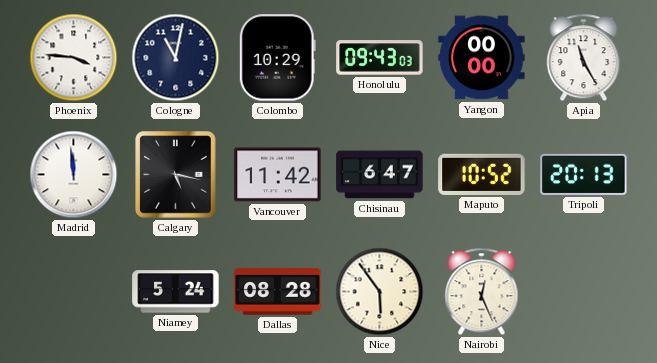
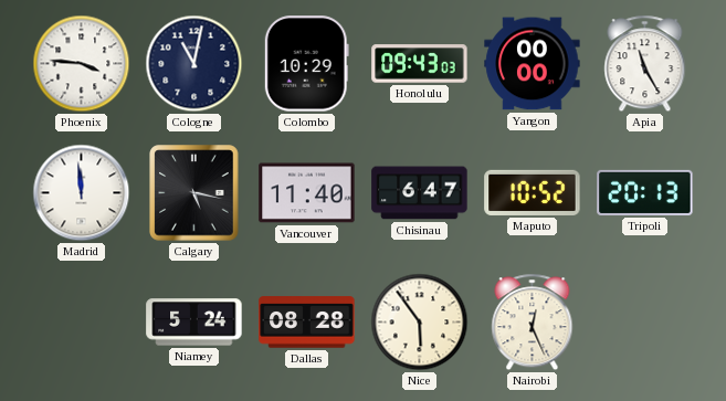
Vancouver: 11:42 -> 11:40
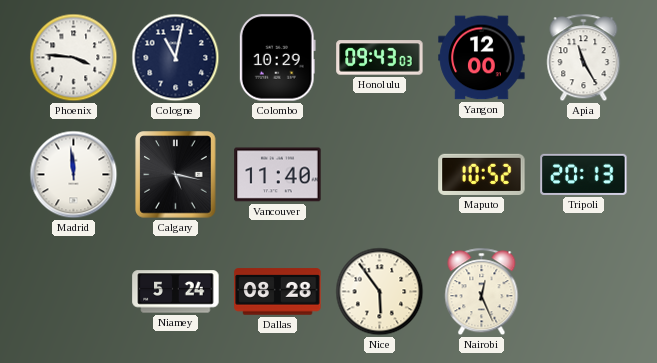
Yangon: 00:00 -> 12:00
Chisinau: 6:47 -> none
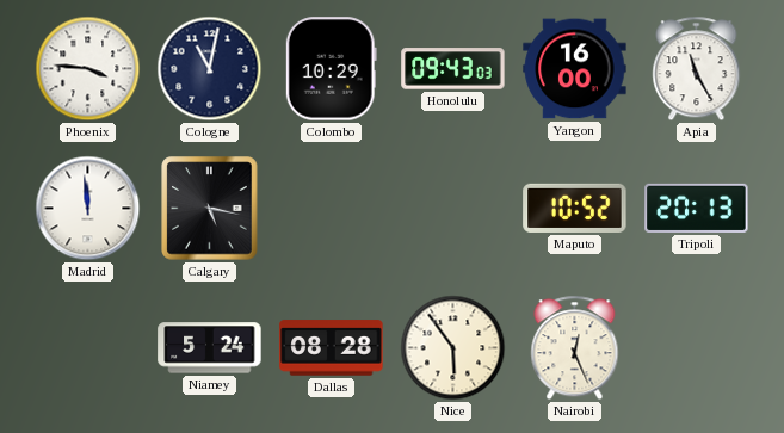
Yangon: 12:00 -> 16:00
Vancouver: 11:40 -> none
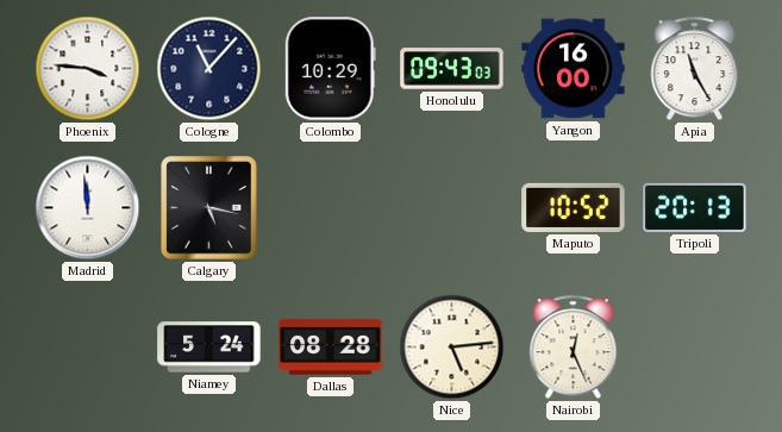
Cologne: 11:02 -> 11:07
Nice: 5:54 -> 5:14
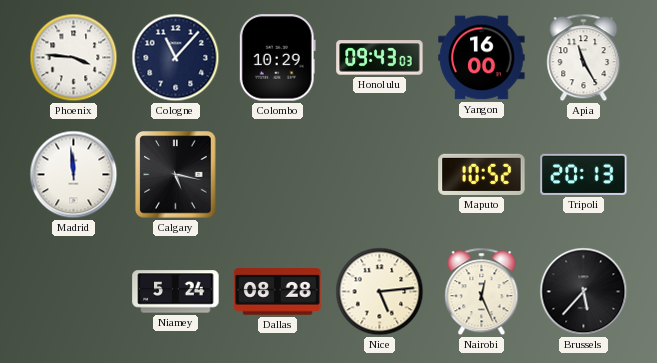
Brussels: none -> 5:37
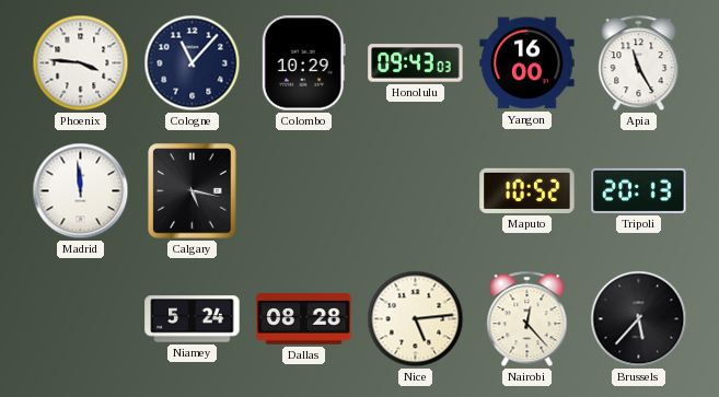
Nairobi: 12:26 -> 12:23
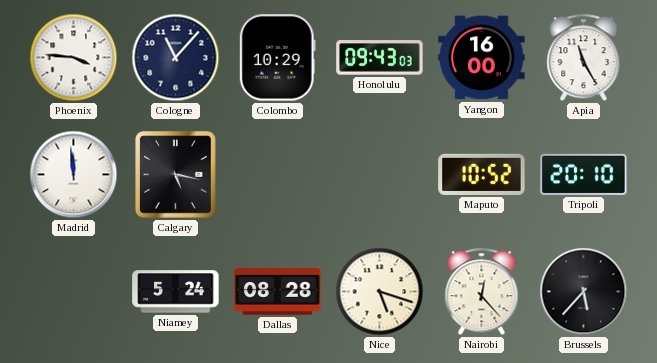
Tripoli: 20:13 -> 20:10
Nice: 5:14 -> 5:18
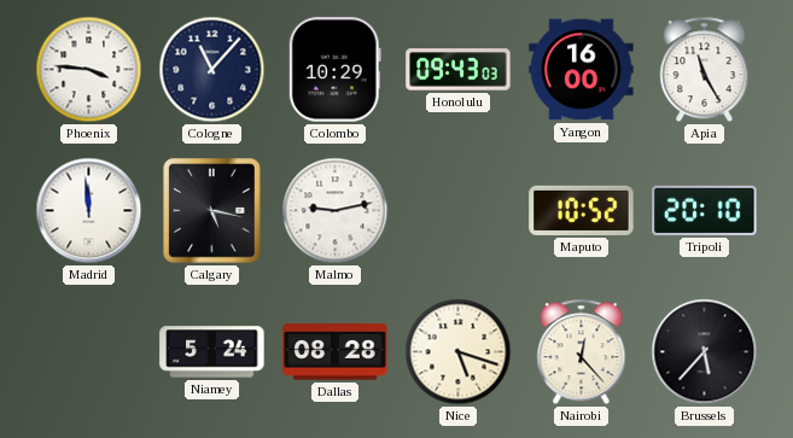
Malmo: none -> 9:13
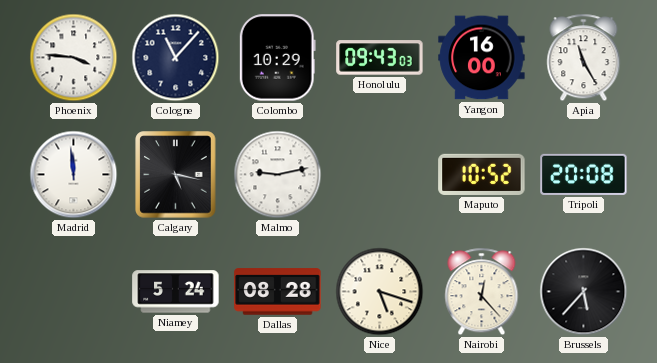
Tripoli: 20:10 -> 20:08
